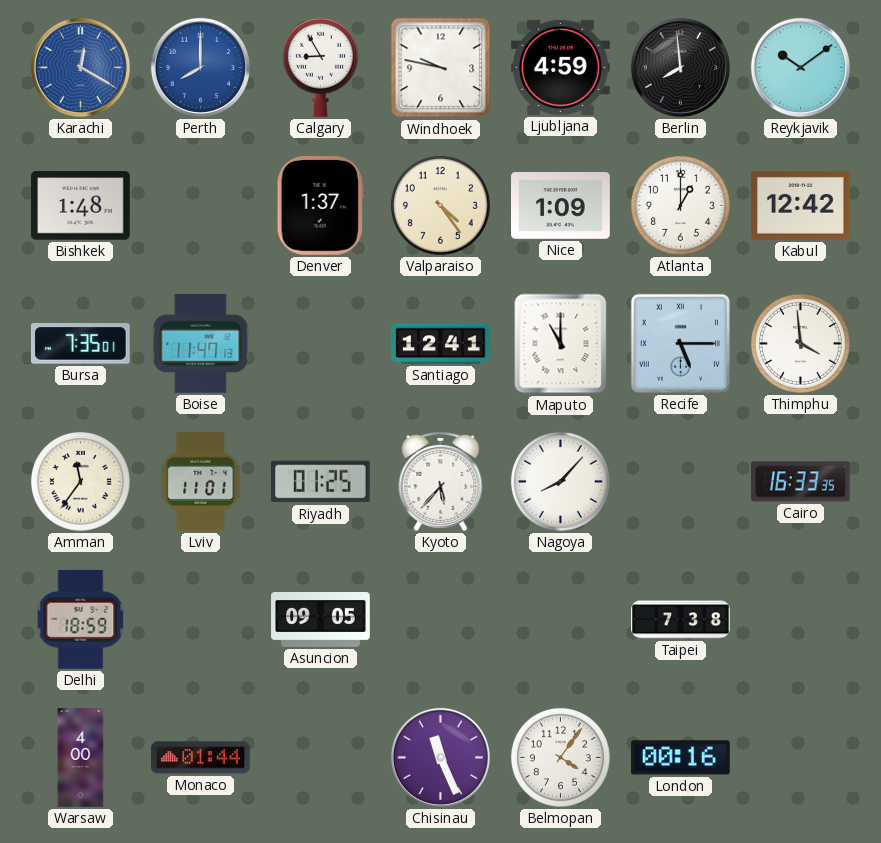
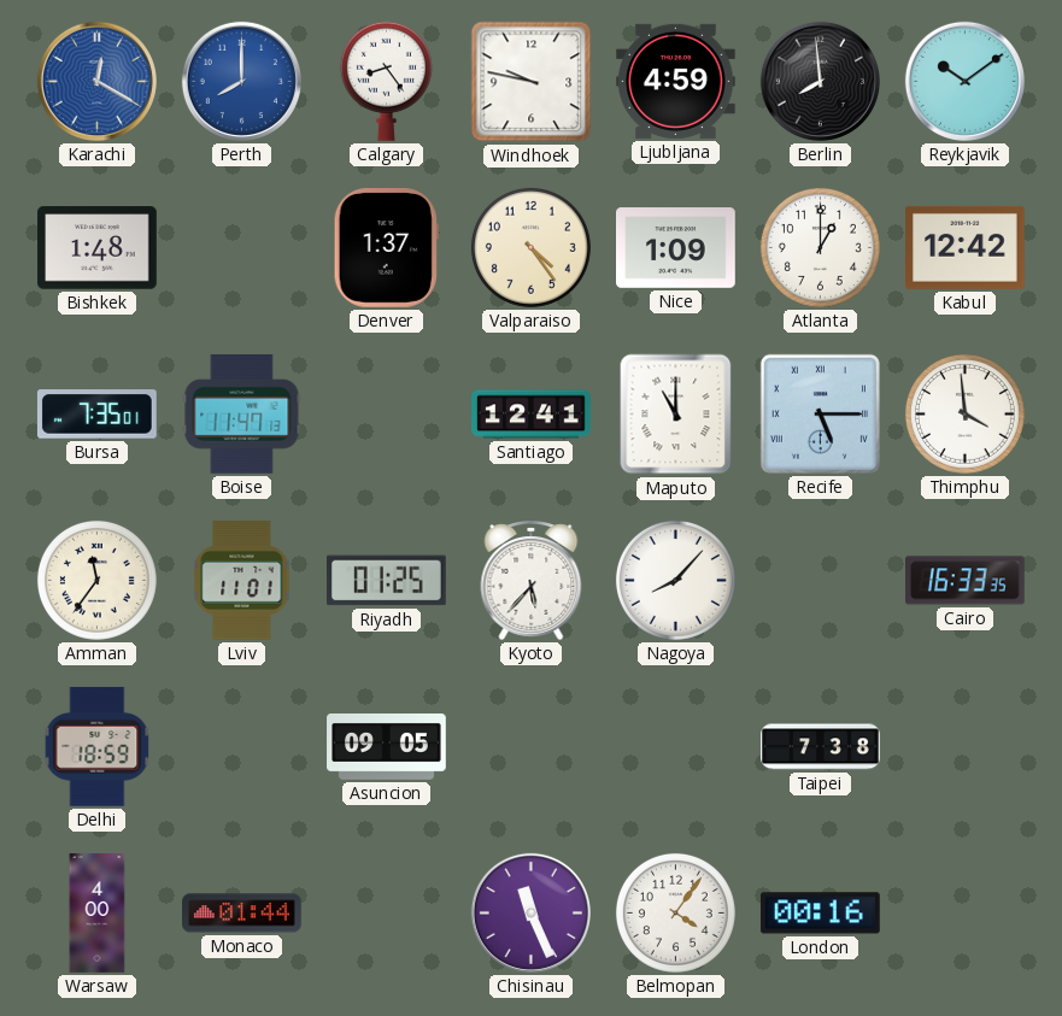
Calgary: 8:55 -> 8:24
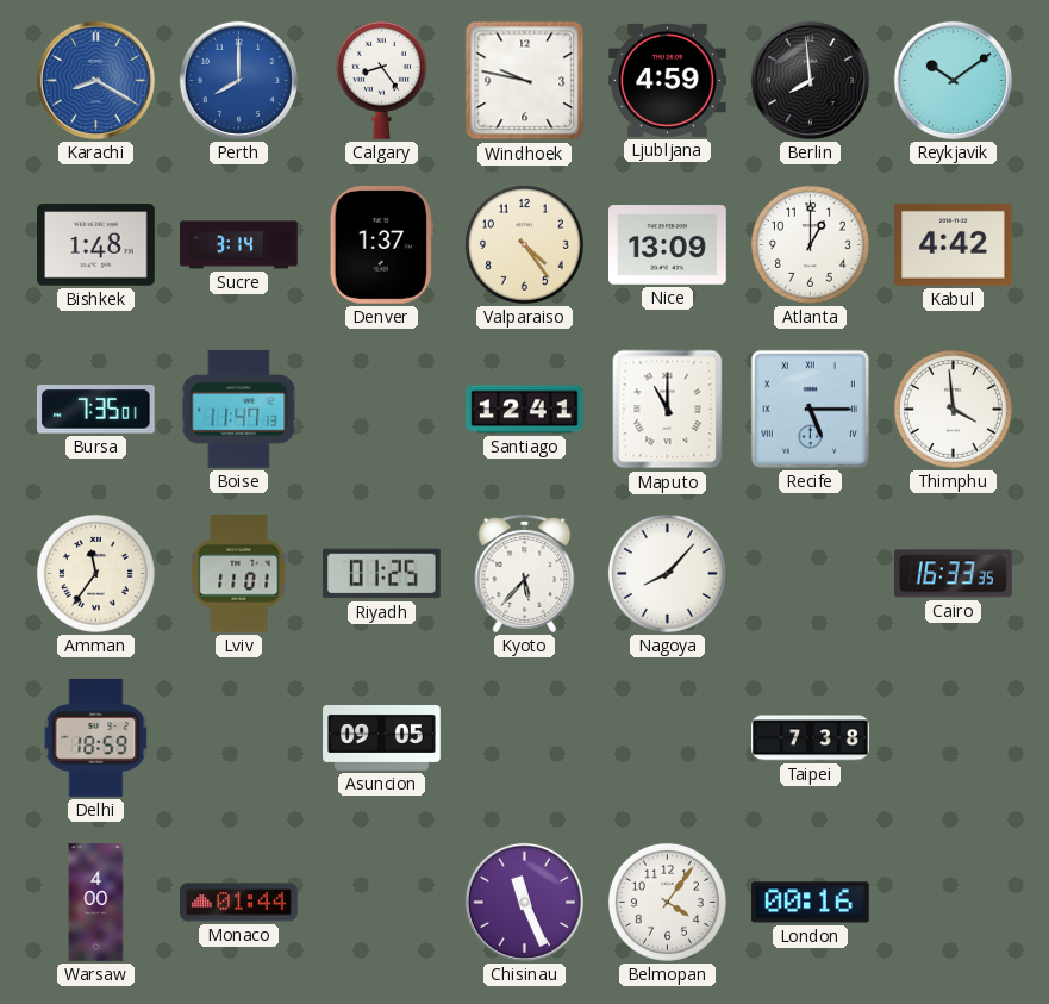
Karachi: 12:20 -> 8:20
Sucre: none -> 3:14
Nice: 1:09 -> 13:09
Kabul: 12:42 -> 4:42
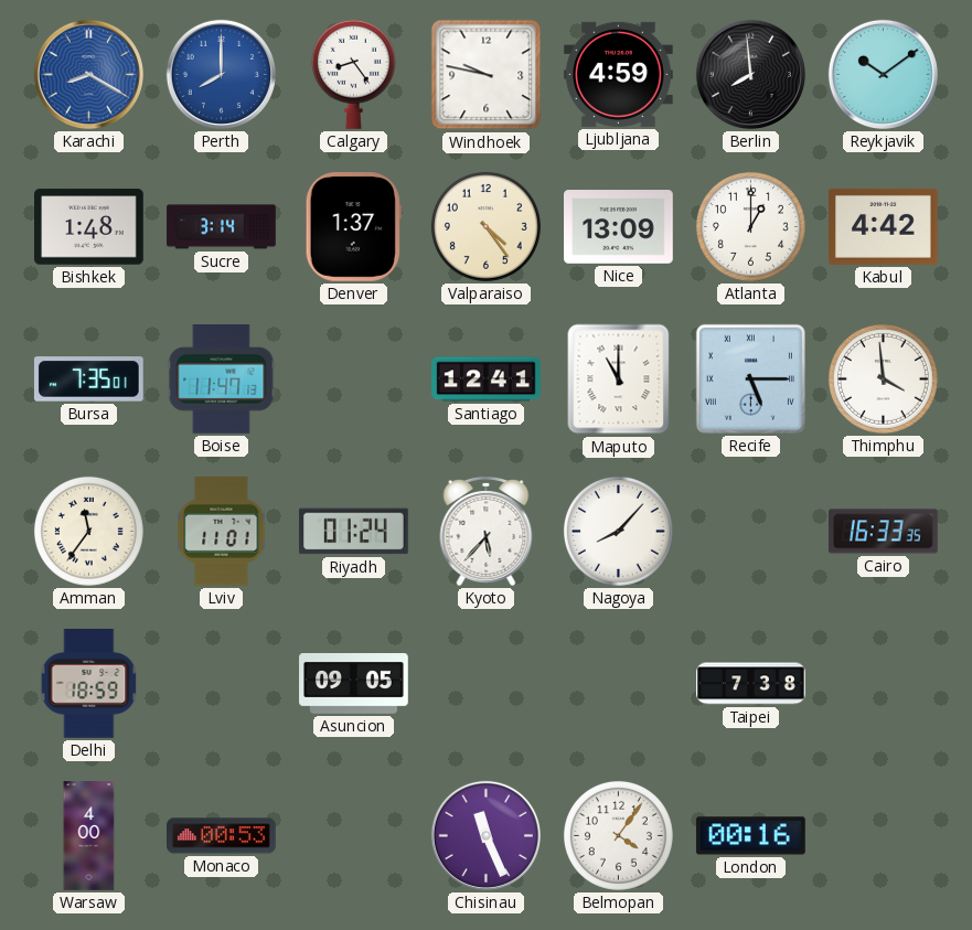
Riyadh: 01:25 -> 01:24
Monaco: 01:44 -> 00:53
